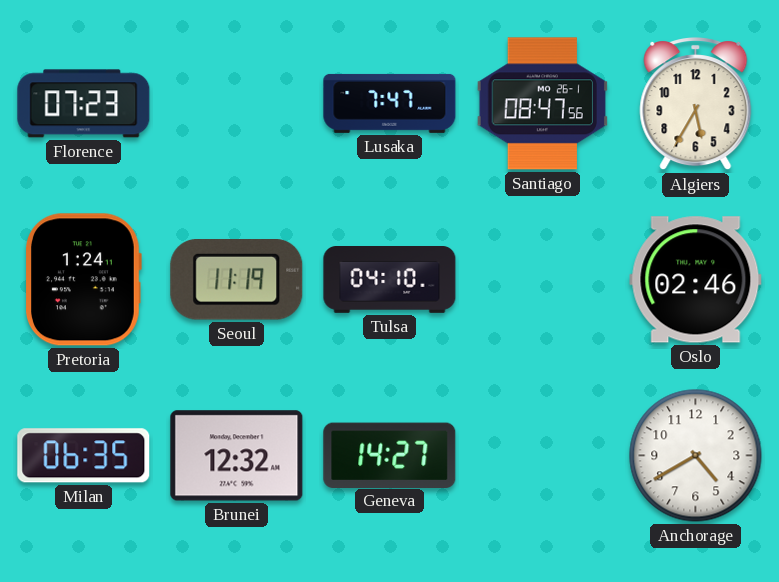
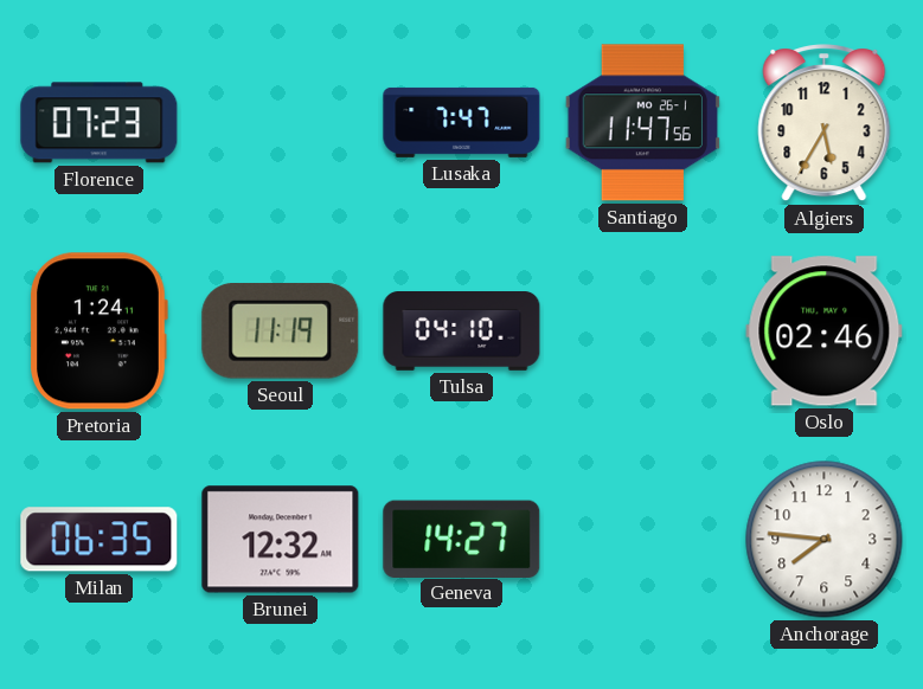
Santiago: 08:47 -> 11:47
Anchorage: 4:40 -> 7:46
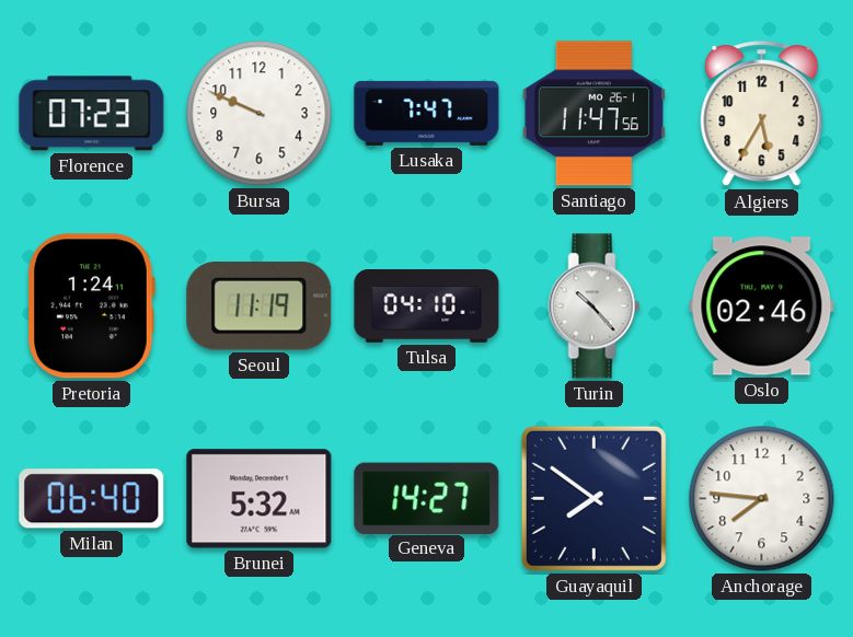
Bursa: none -> 9:49
Turin: none -> 10:23
Milan: 06:35 -> 06:40
Brunei: 12:32 -> 5:32
Guayaquil: none -> 7:51
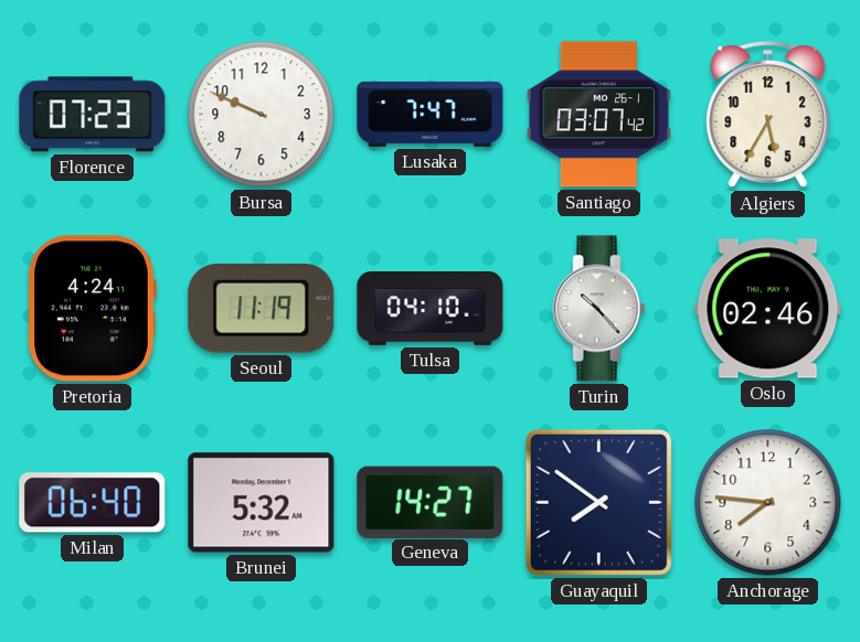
Santiago: 11:47 -> 03:07
Pretoria: 1:24 -> 4:24
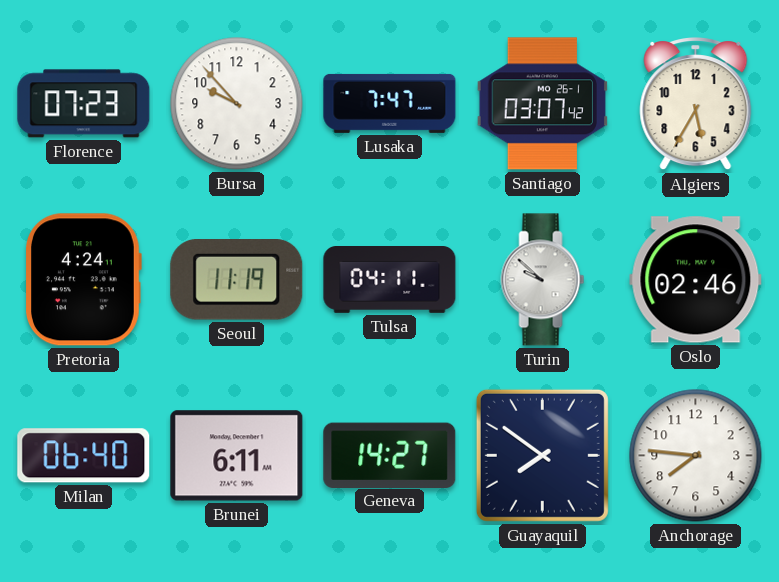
Bursa: 9:49 -> 9:53
Tulsa: 04:10 -> 04:11
Turin: 10:23 -> 9:52
Brunei: 5:32 -> 6:11
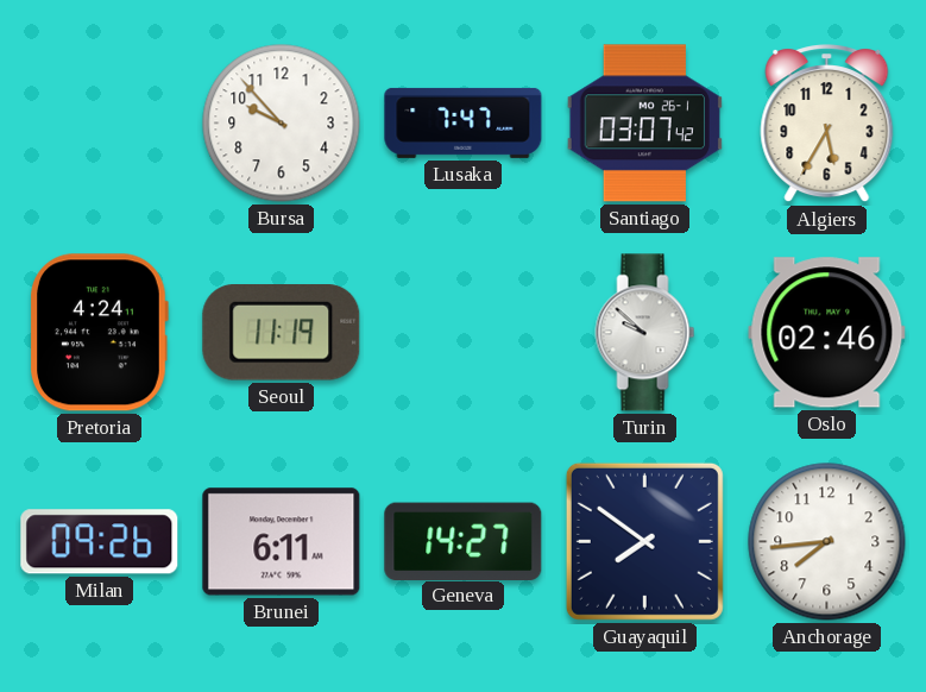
Florence: 07:23 -> none
Tulsa: 04:11 -> none
Milan: 06:40 -> 09:26
Anchorage: 7:46 -> 7:44
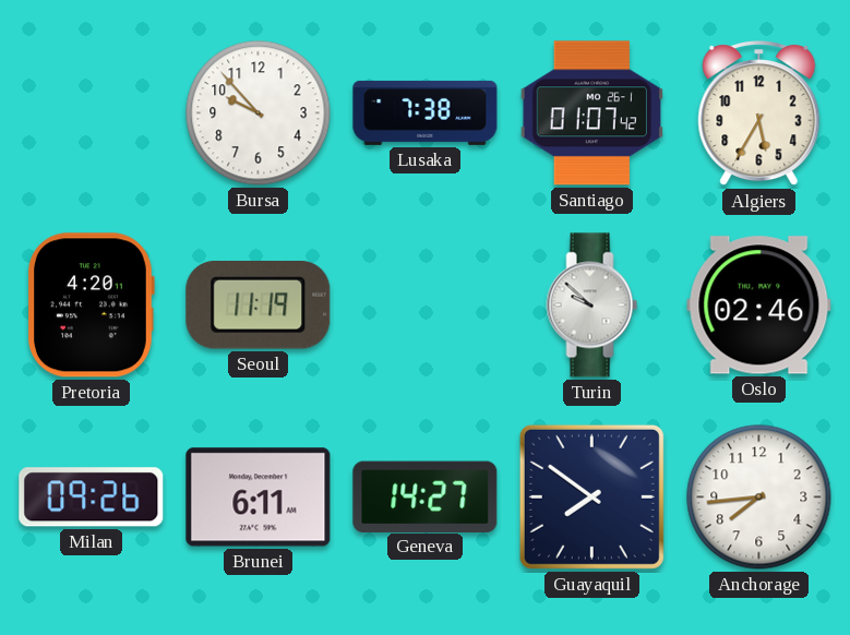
Lusaka: 7:47 -> 7:38
Santiago: 03:07 -> 01:07
Pretoria: 4:24 -> 4:20
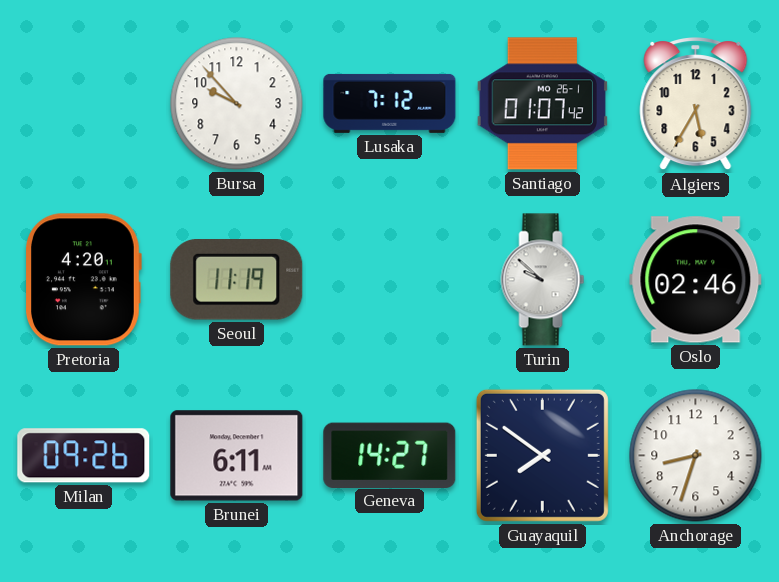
Lusaka: 7:38 -> 7:12
Anchorage: 7:44 -> 8:33
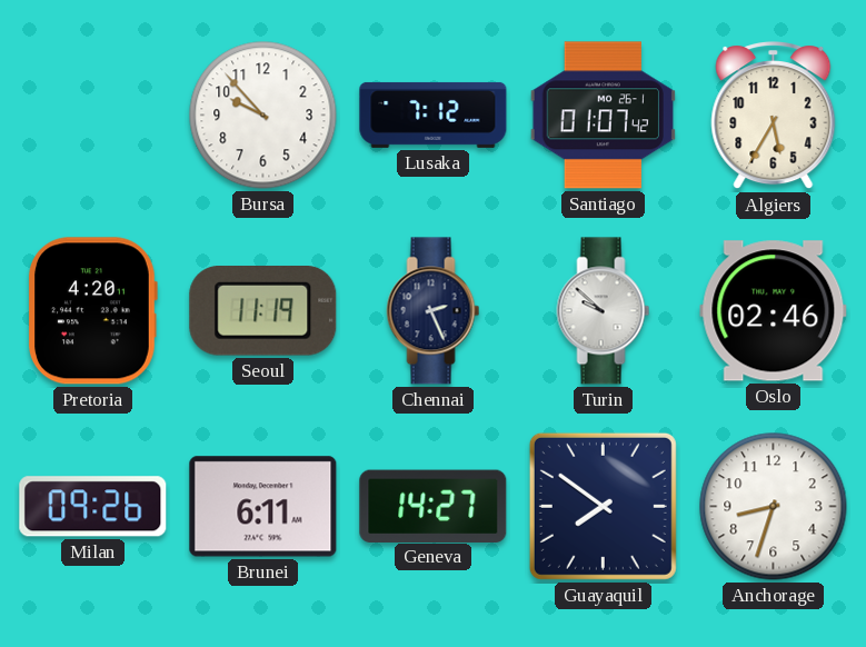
Chennai: none -> 2:26
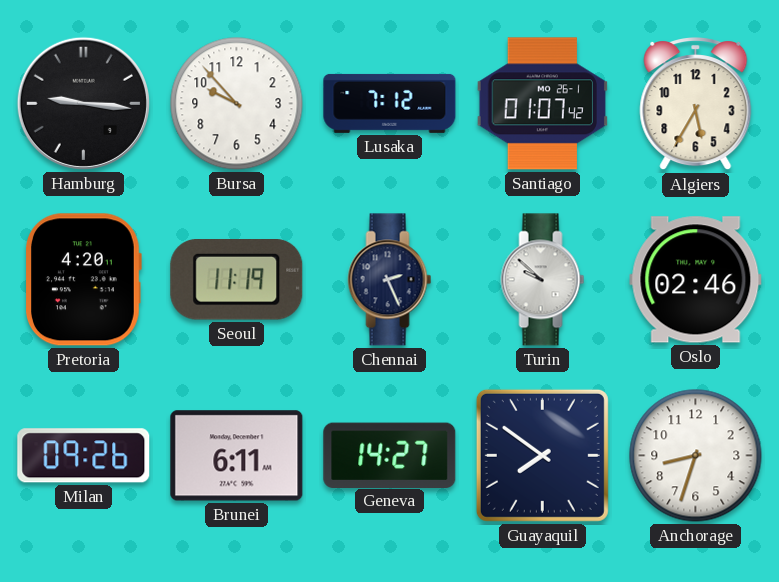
Hamburg: none -> 9:16
